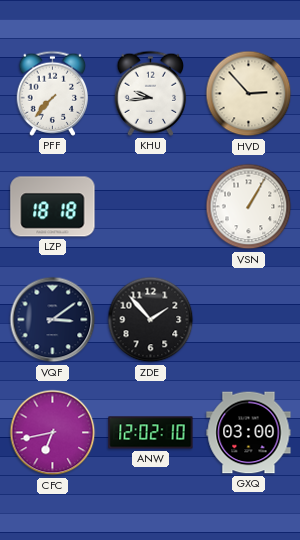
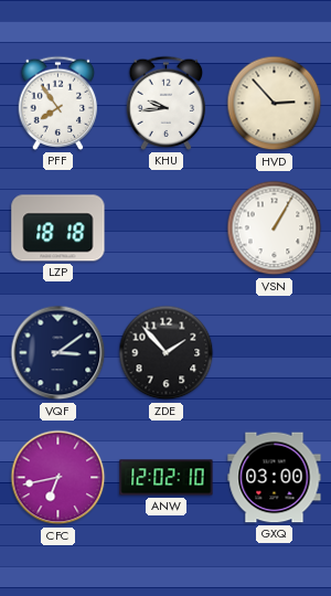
PFF: 7:37 -> 7:54
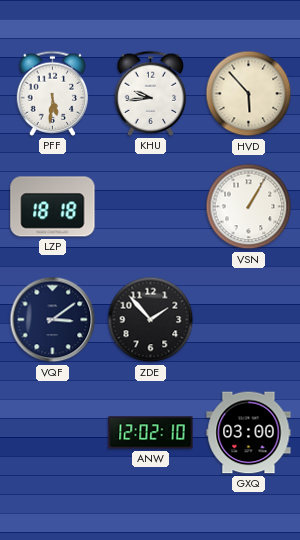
PFF: 7:54 -> 5:31
HVD: 2:53 -> 5:53
CFC: 6:43 -> none
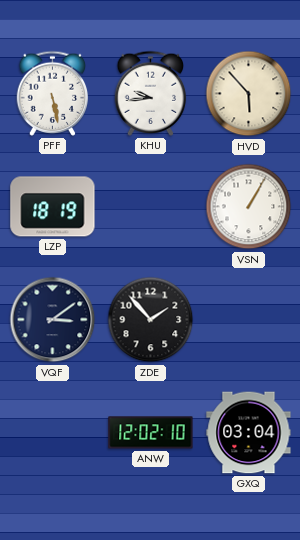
PFF: 5:31 -> 5:28
LZP: 18:18 -> 18:19
GXQ: 03:00 -> 03:04
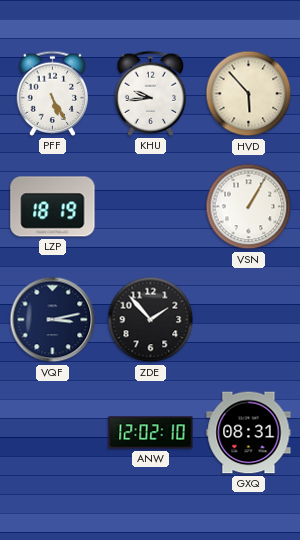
PFF: 5:28 -> 5:25
VQF: 3:09 -> 3:13
GXQ: 03:04 -> 08:31
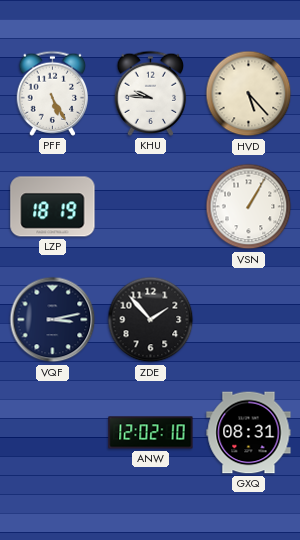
KHU: 9:44 -> 9:46
HVD: 5:53 -> 5:23
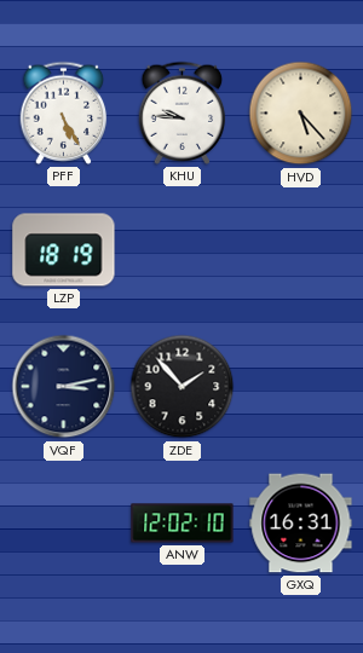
VSN: 1:05 -> none
GXQ: 08:31 -> 16:31
